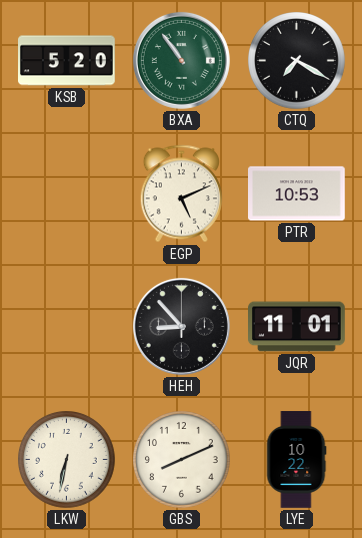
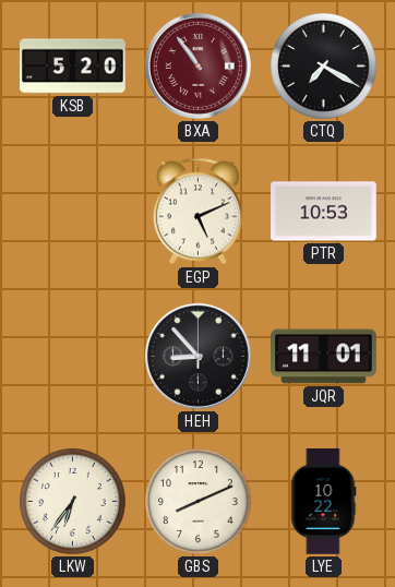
BXA dial: green -> burgundy
LKW: 6:32 -> 6:36
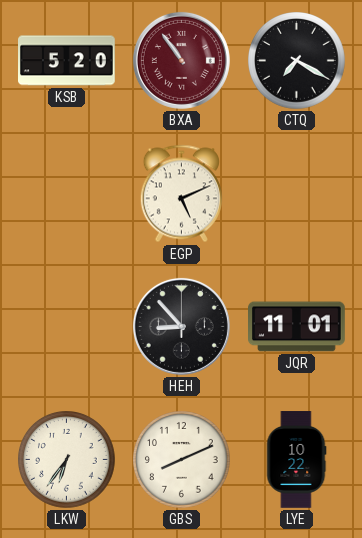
PTR: 10:53 -> none
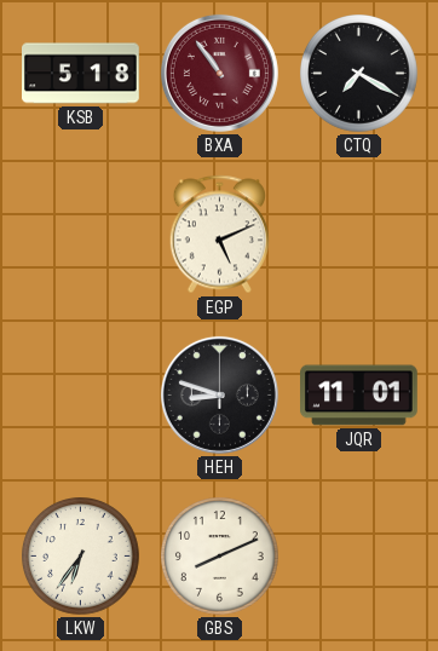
KSB: 5:20 -> 5:18
HEH: 8:53 -> 8:48
LYE: 10:22 -> none
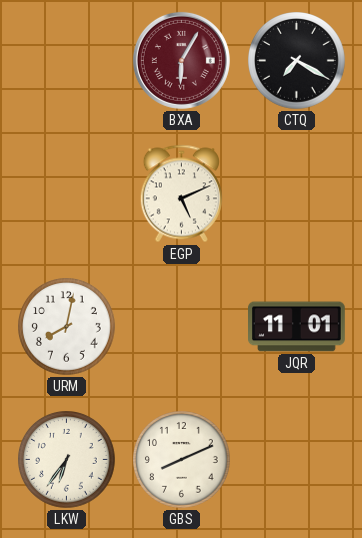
KSB: 5:18 -> none
BXA: 10:54 -> 6:05
URM: none -> 8:02
HEH: 8:48 -> none
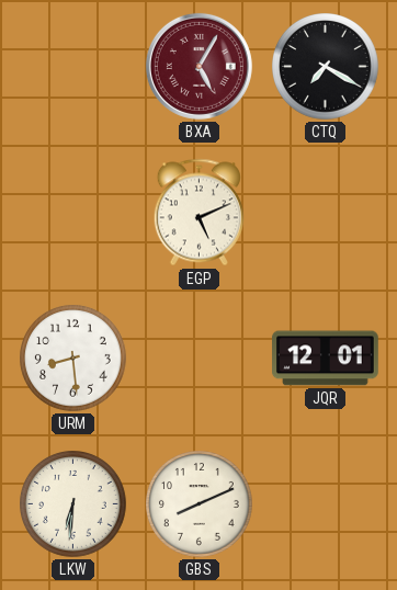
BXA: 6:05 -> 5:05
URM: 8:02 -> 8:29
JQR: 11:01 -> 12:01
LKW: 6:36 -> 6:31
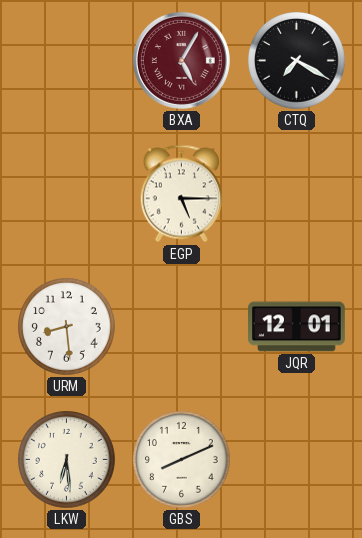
EGP: 5:11 -> 5:15
LKW: 6:31 -> 6:29
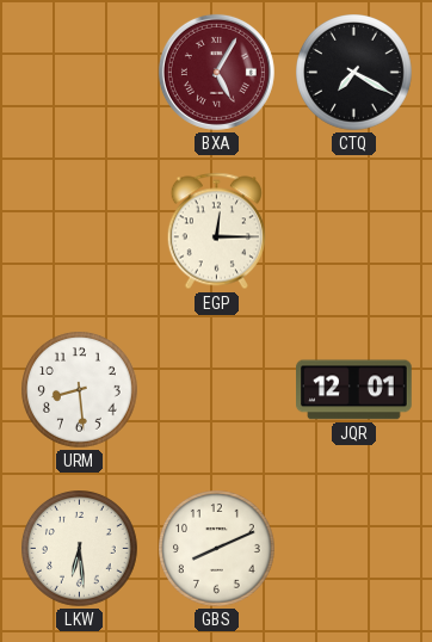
EGP: 5:15 -> 12:15
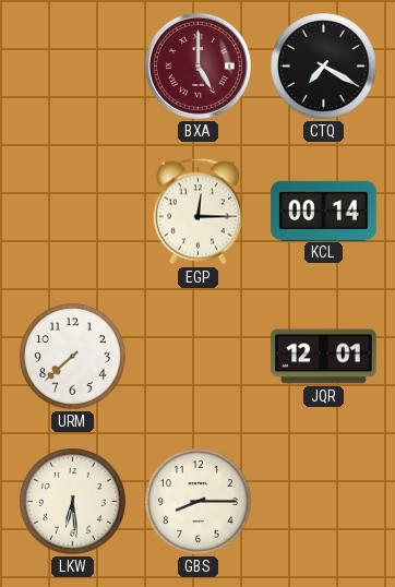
BXA: 5:05 -> 5:00
KCL: none -> 00:14
URM: 8:29 -> 7:38
GBS: 8:11 -> 8:15
